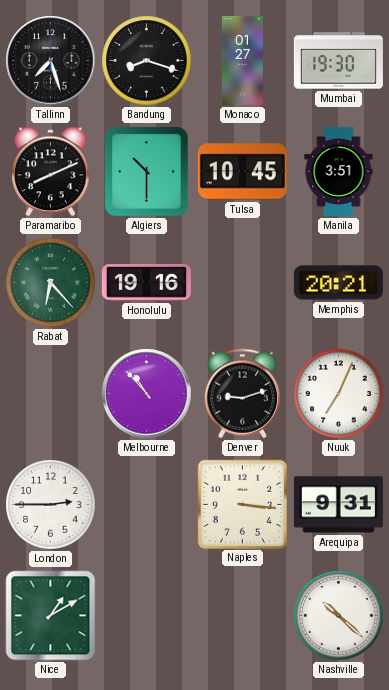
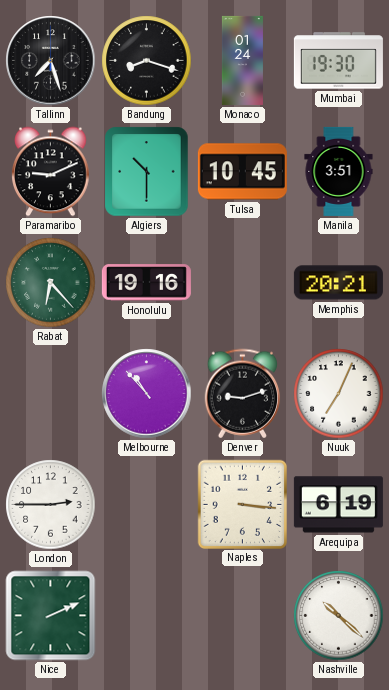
Monaco: 01:27 -> 01:24
Paramaribo: 8:11 -> 9:11
Arequipa: 9:31 -> 6:19
Nice: 1:10 -> 2:11
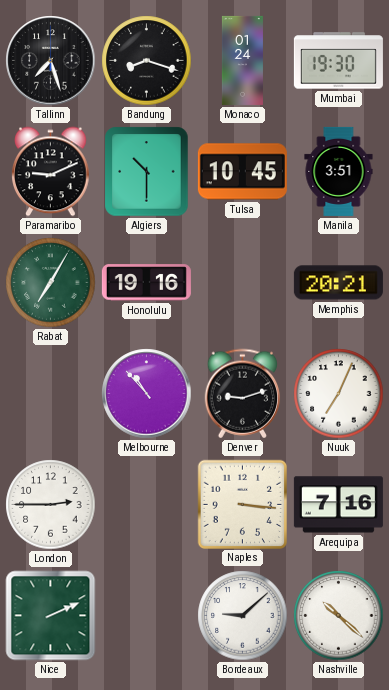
Rabat: 6:23 -> 7:05
Arequipa: 6:19 -> 7:16
Bordeaux: none -> 9:08
